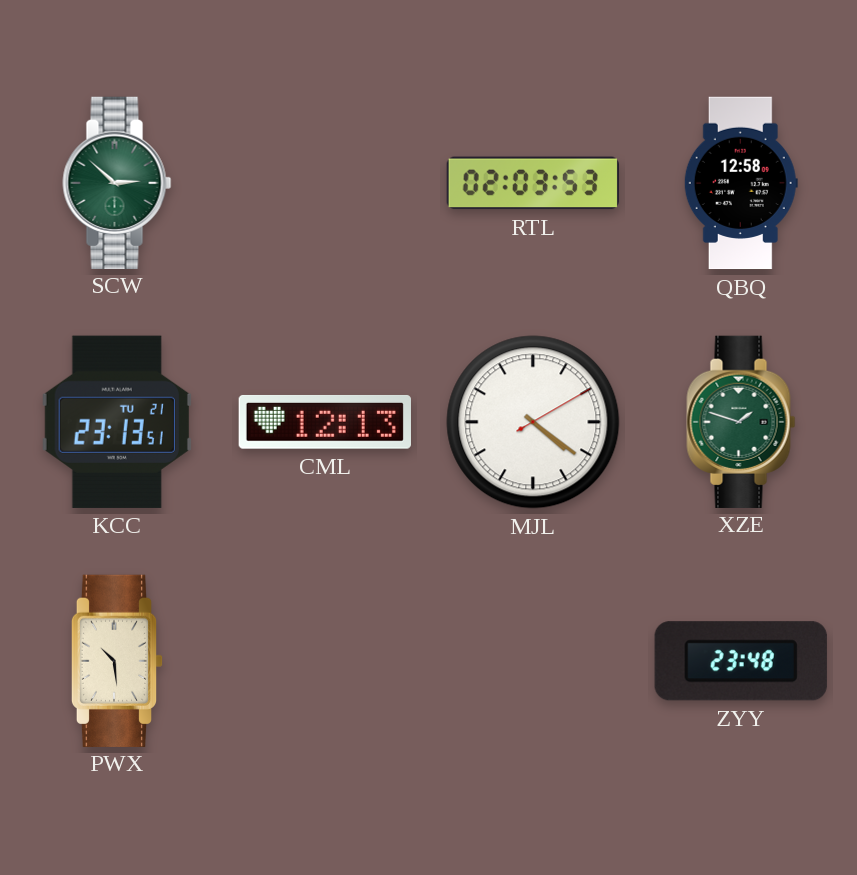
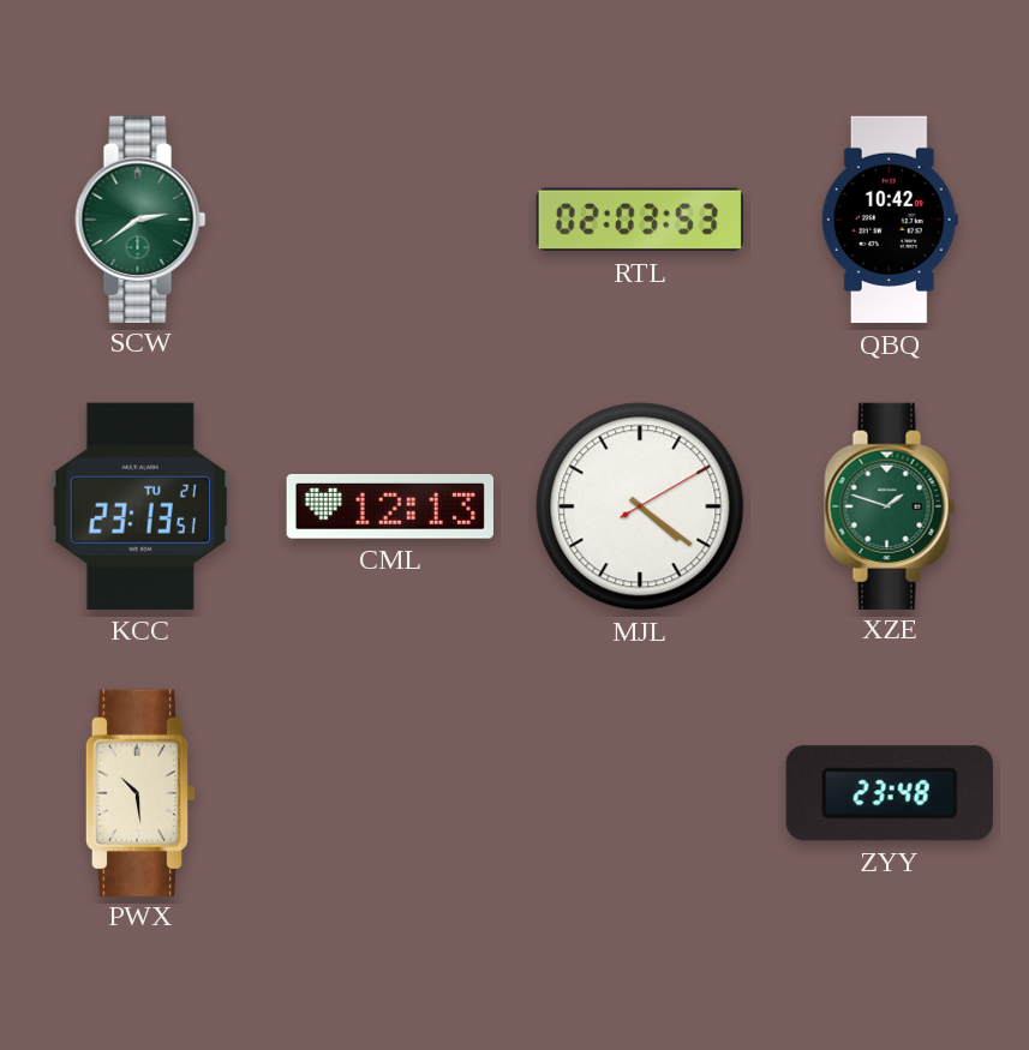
SCW: 2:52 -> 2:39
QBQ: 12:58 -> 10:42
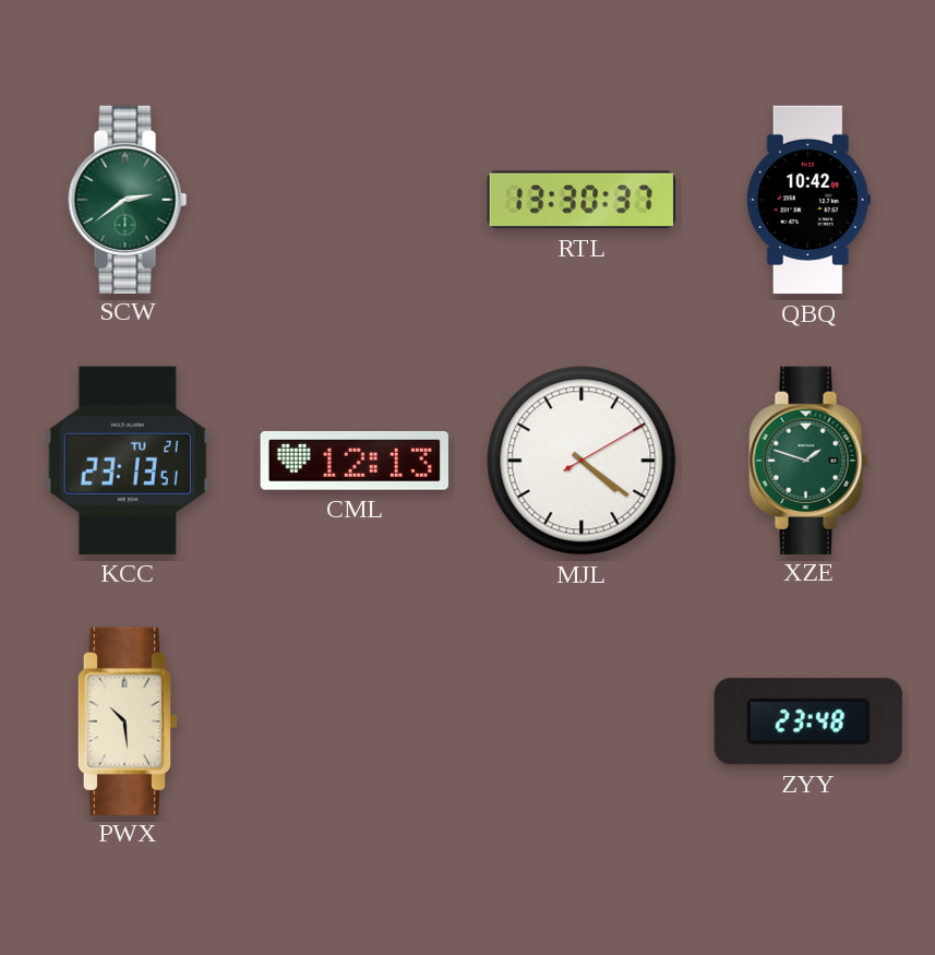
RTL: 02:03 -> 13:30
